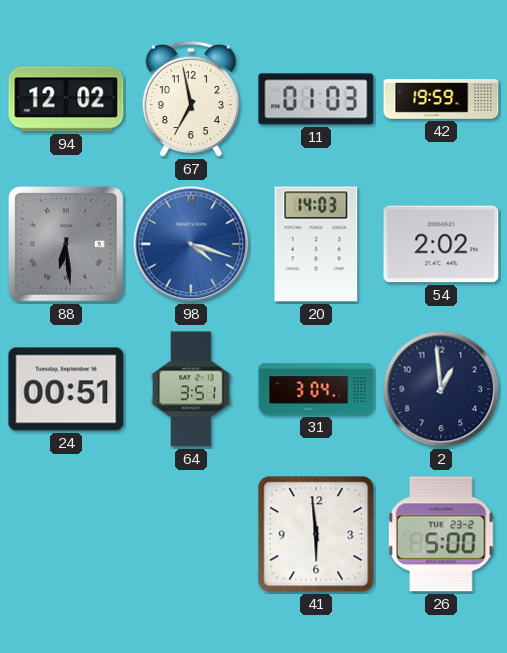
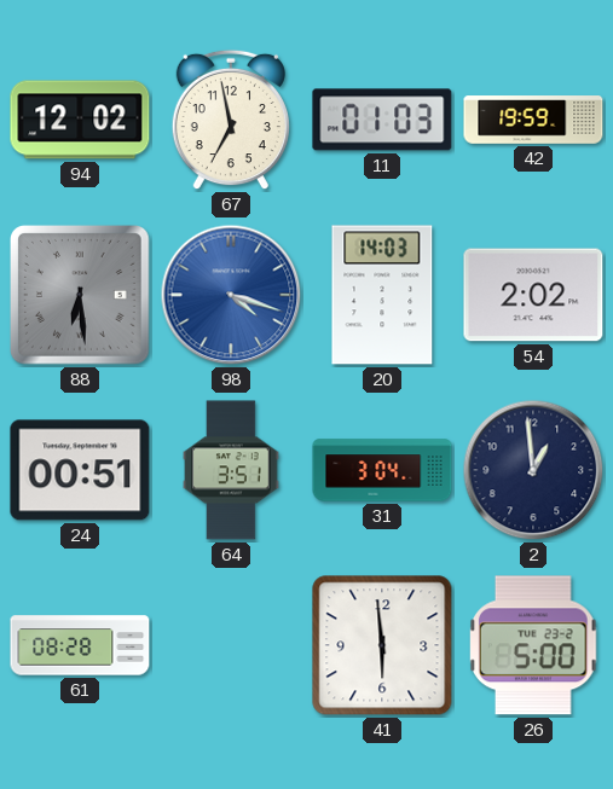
61: none -> 08:28
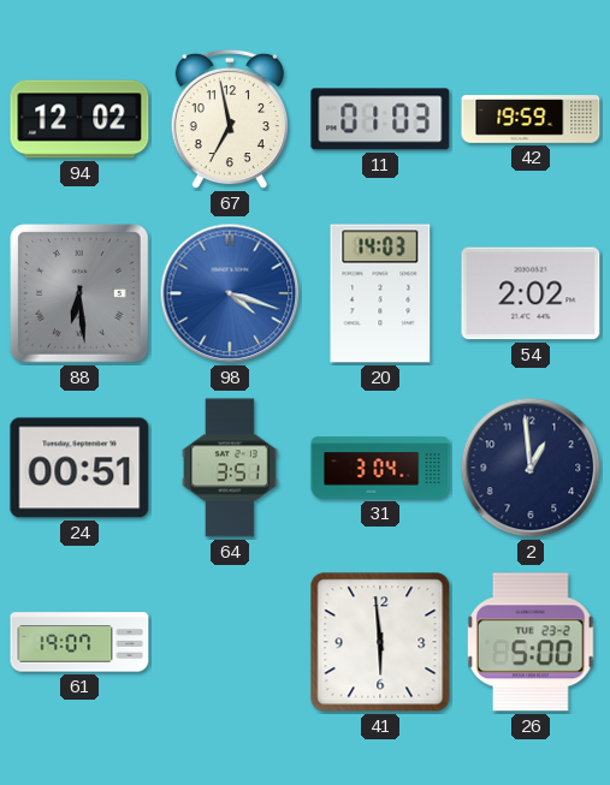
61: 08:28 -> 19:07
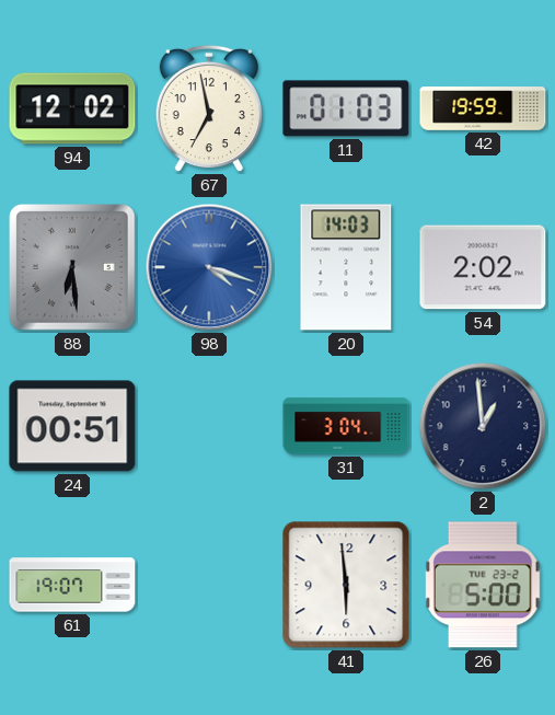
64: 3:51 -> none
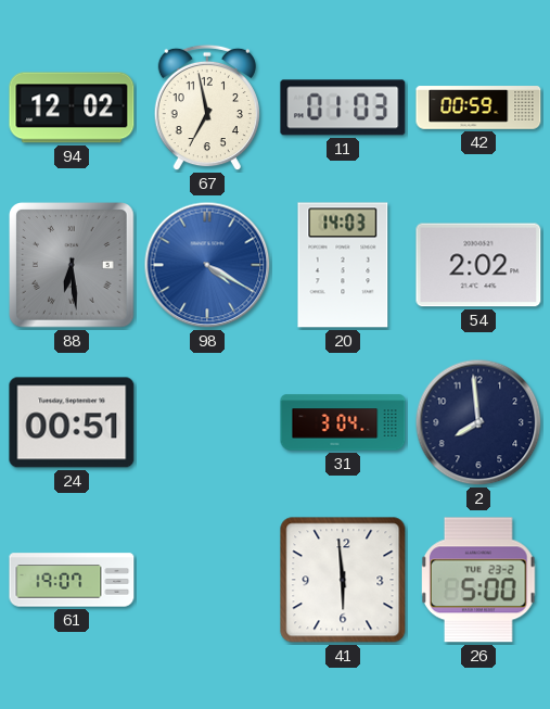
42: 19:59 -> 00:59
98: 4:18 -> 4:20
2: 12:59 -> 7:59
